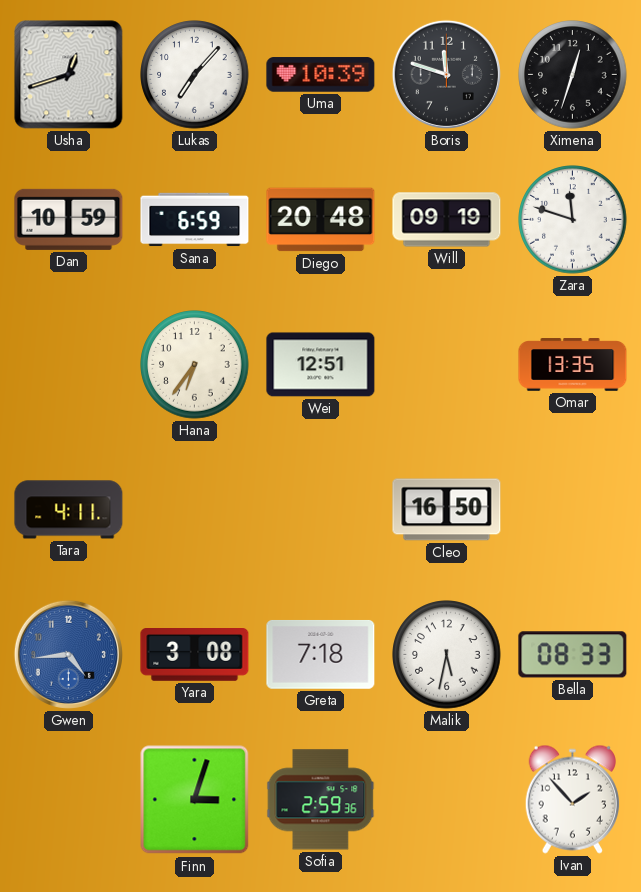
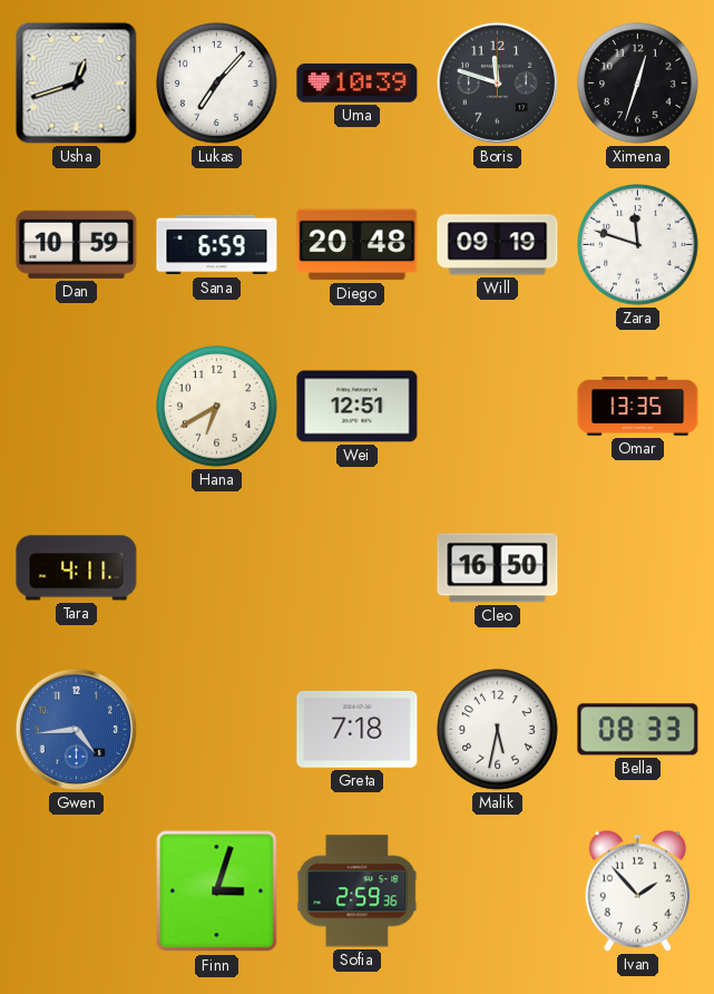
Hana: 6:36 -> 6:40
Yara: 3:08 -> none
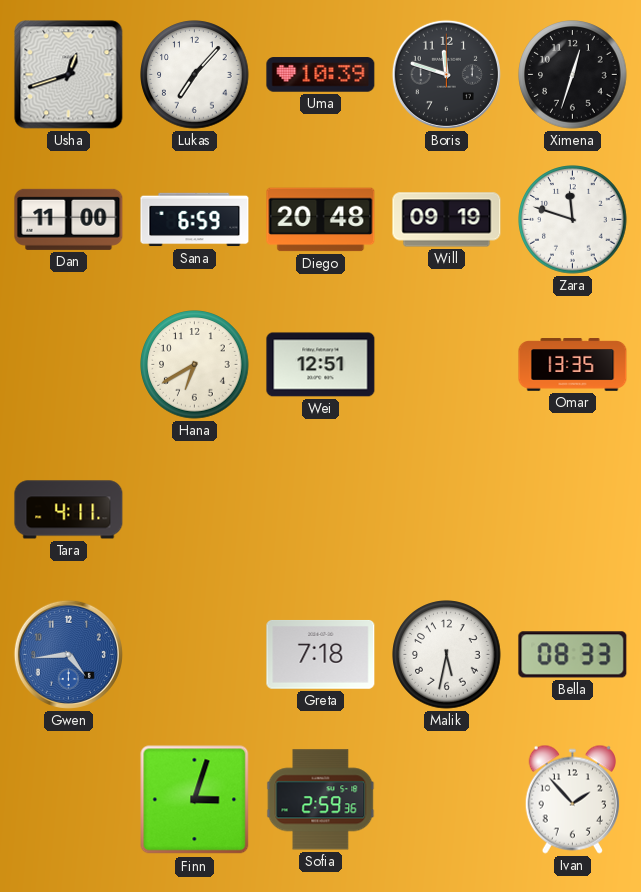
Dan: 10:59 -> 11:00
Cleo: 16:50 -> none
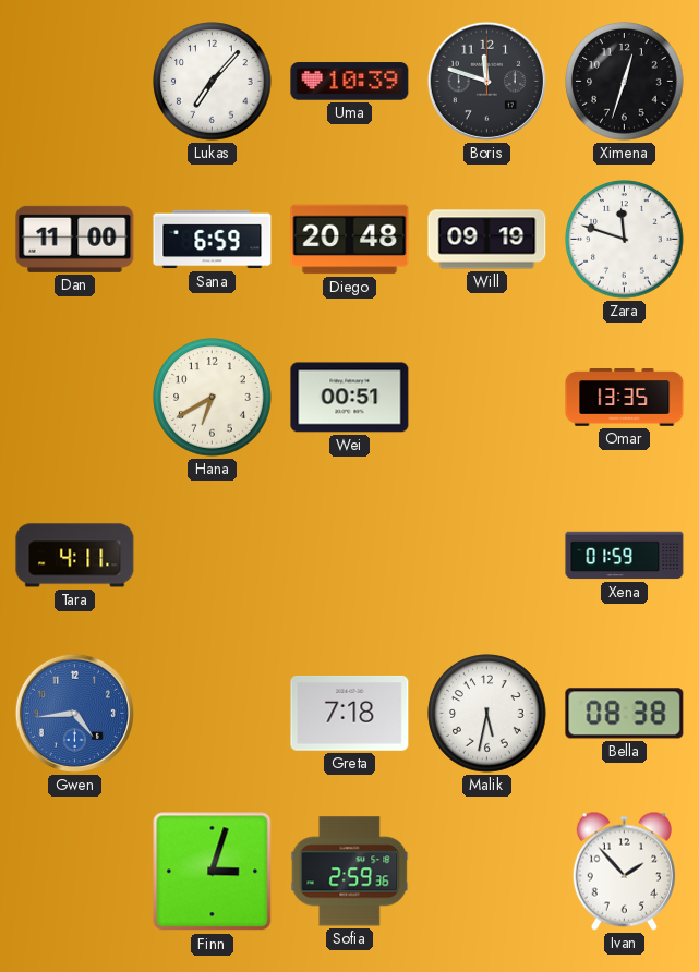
Usha: 12:42 -> none
Wei: 12:51 -> 00:51
Xena: none -> 01:59
Bella: 08:33 -> 08:38
